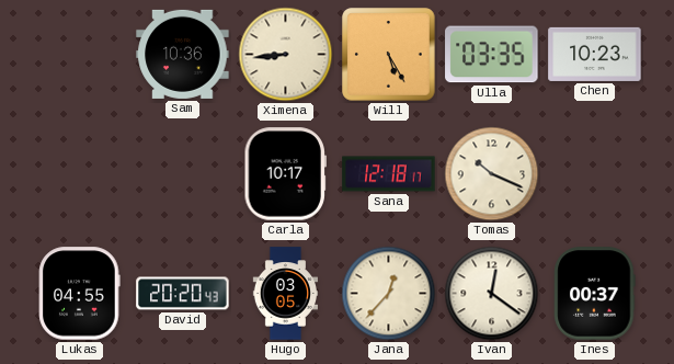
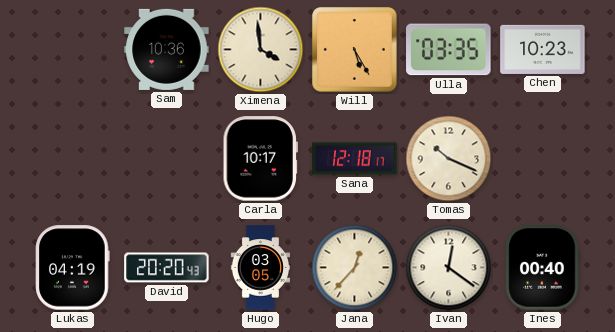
Ximena: 8:44 -> 3:59
Lukas: 04:55 -> 04:19
Ines: 00:37 -> 00:40
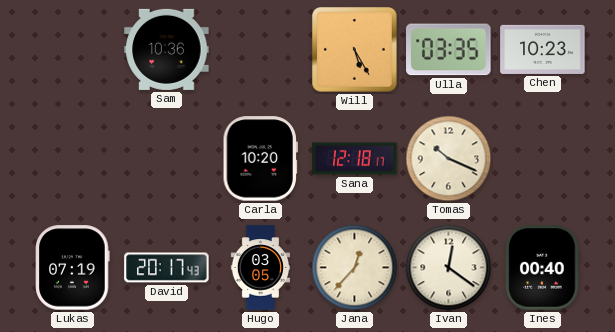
Ximena: 3:59 -> none
Carla: 10:17 -> 10:20
Lukas: 04:19 -> 07:19
David: 20:20 -> 20:17
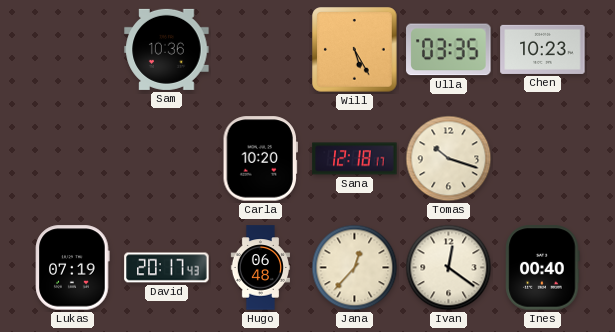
Tomas: 10:19 -> 10:18
Hugo: 03:05 -> 06:48
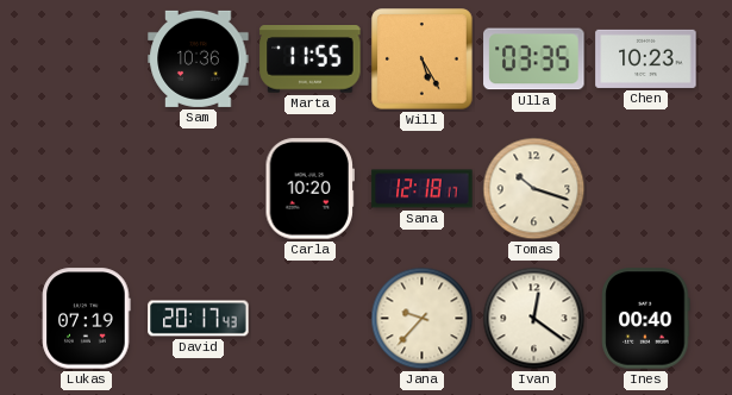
Marta: none -> 11:55
Hugo: 06:48 -> none
Jana: 12:37 -> 9:37
